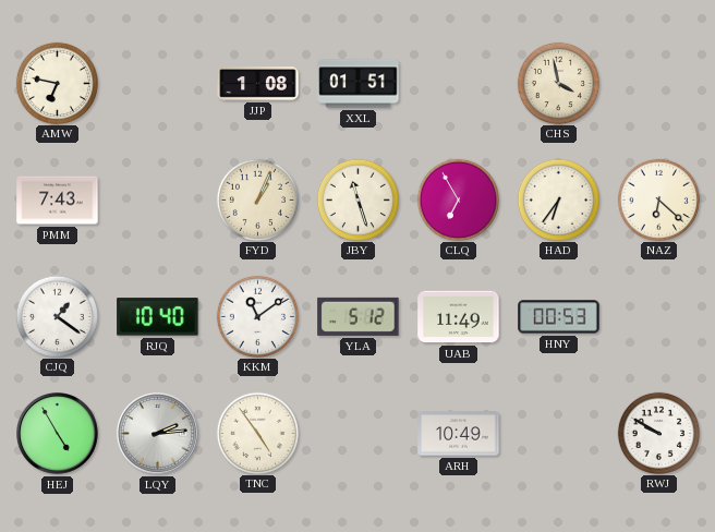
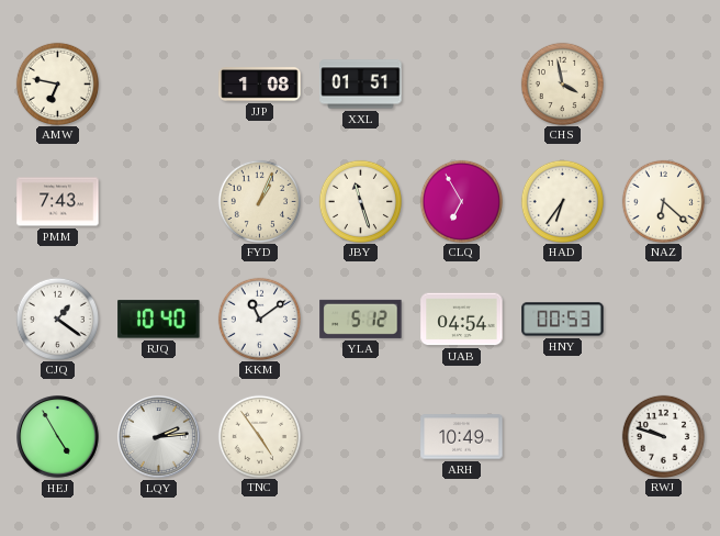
UAB: 11:49 -> 04:54
RWJ: 9:50 -> 9:48
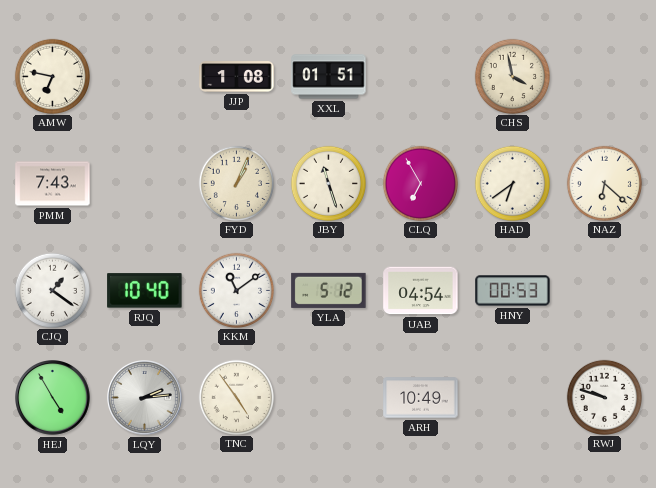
HAD: 6:36 -> 6:39
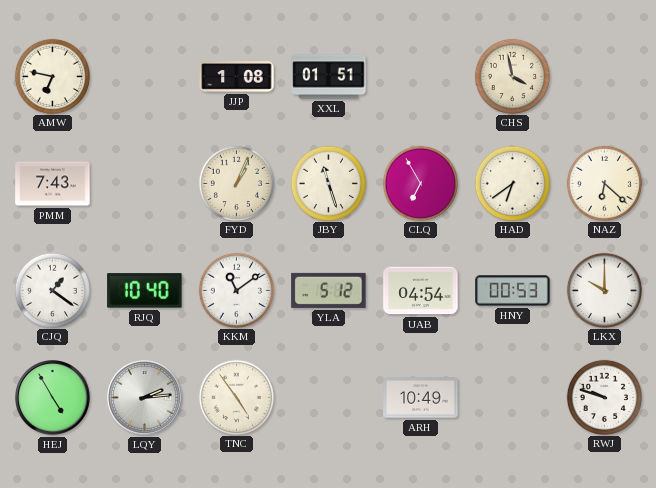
LKX: none -> 10:00
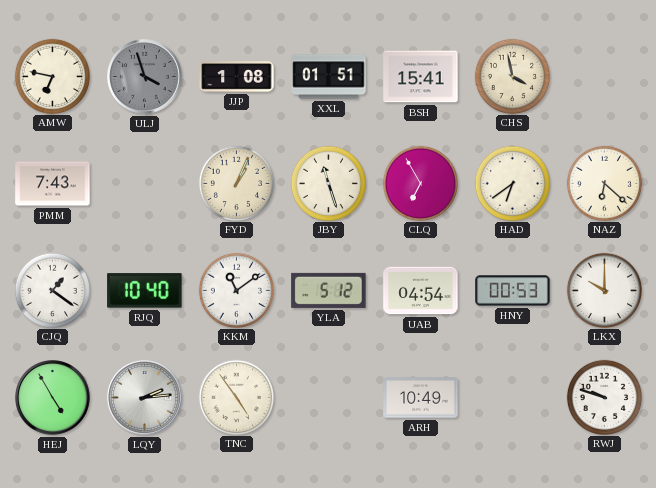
ULJ: none -> 3:57
BSH: none -> 15:41
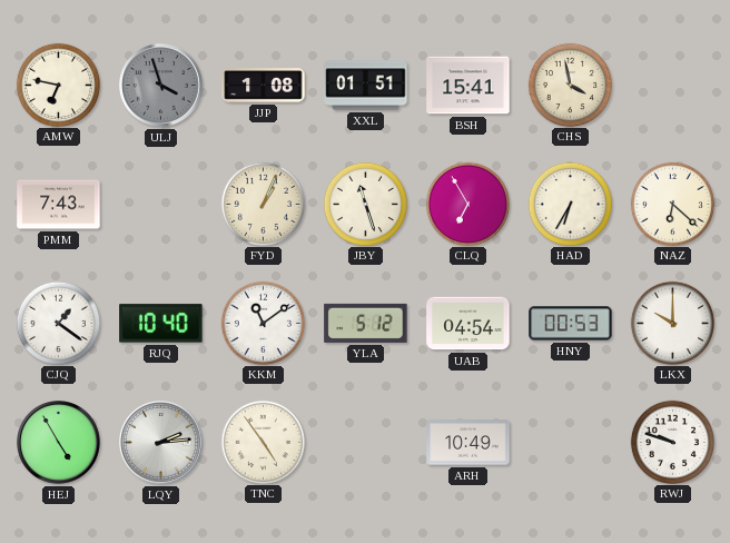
HAD: 6:39 -> 6:35
